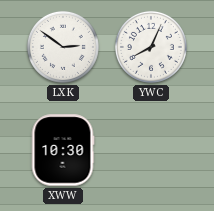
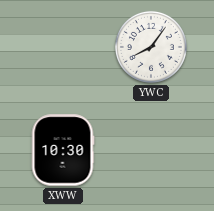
LXK: 2:51 -> none
YWC: 8:04 -> 8:06
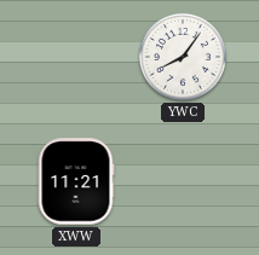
XWW: 10:30 -> 11:21
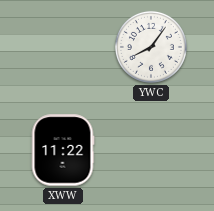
XWW: 11:21 -> 11:22
